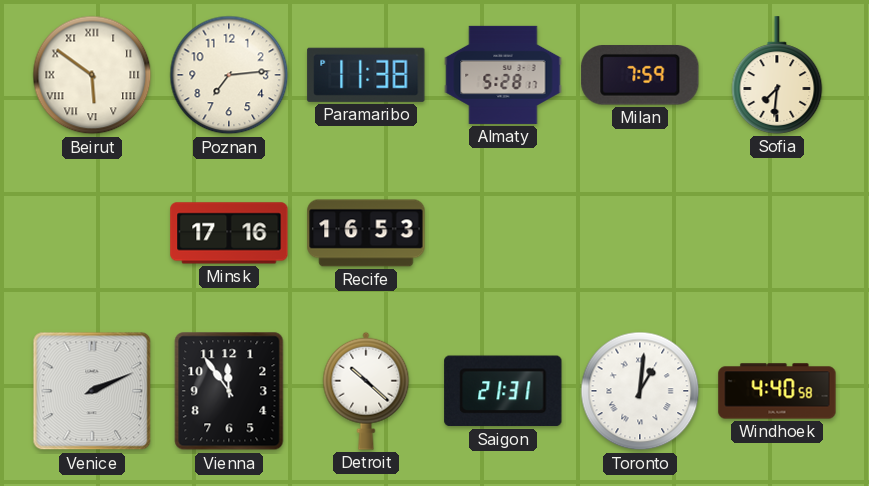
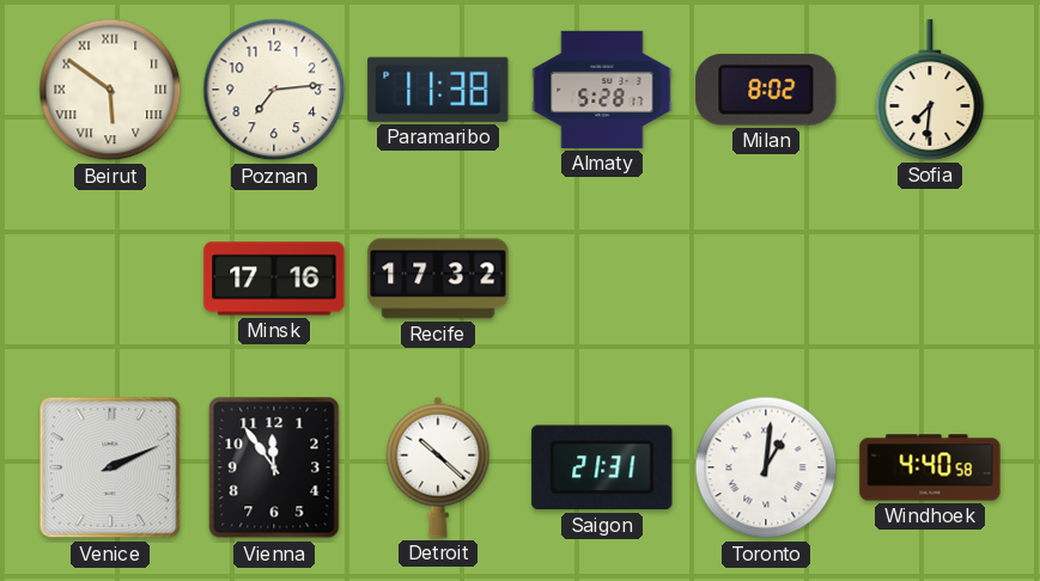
Milan: 7:59 -> 8:02
Recife: 16:53 -> 17:32
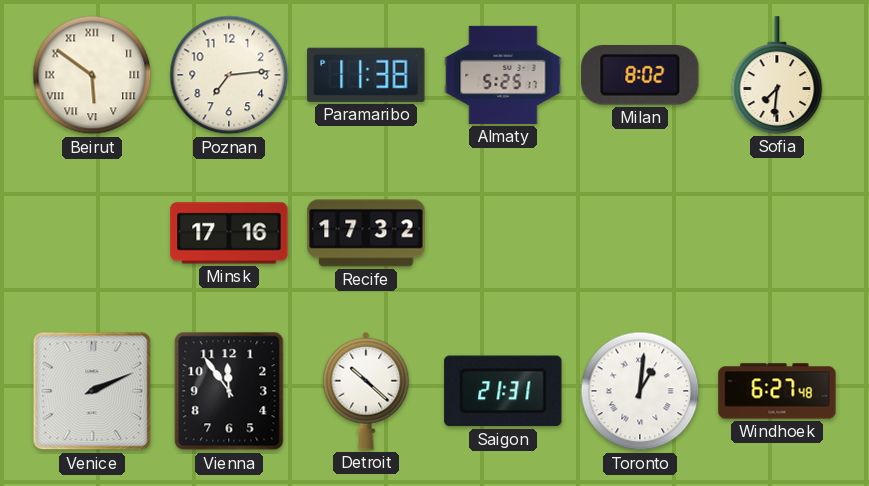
Almaty: 5:28 -> 5:25
Windhoek: 4:40 -> 6:27
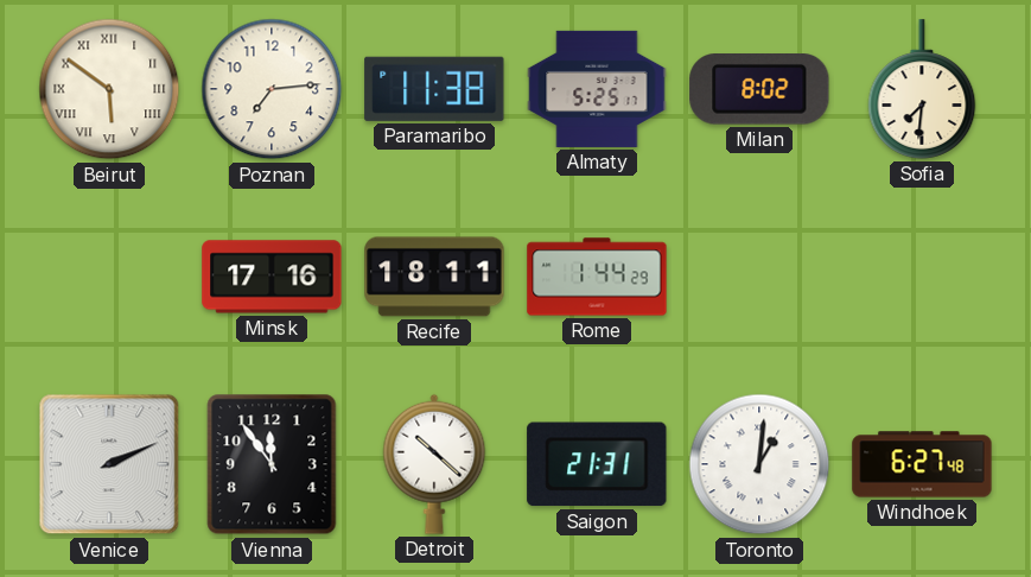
Recife: 17:32 -> 18:11
Rome: none -> 1:44
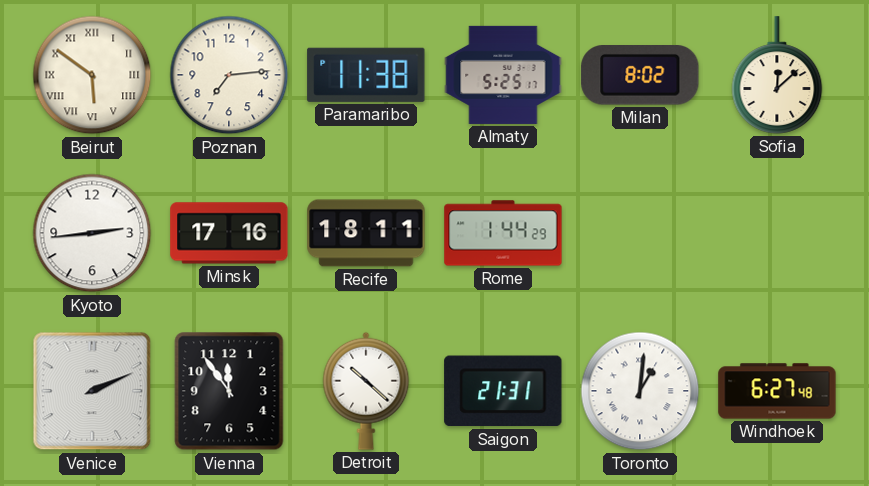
Sofia: 7:31 -> 12:08
Kyoto: none -> 2:44
